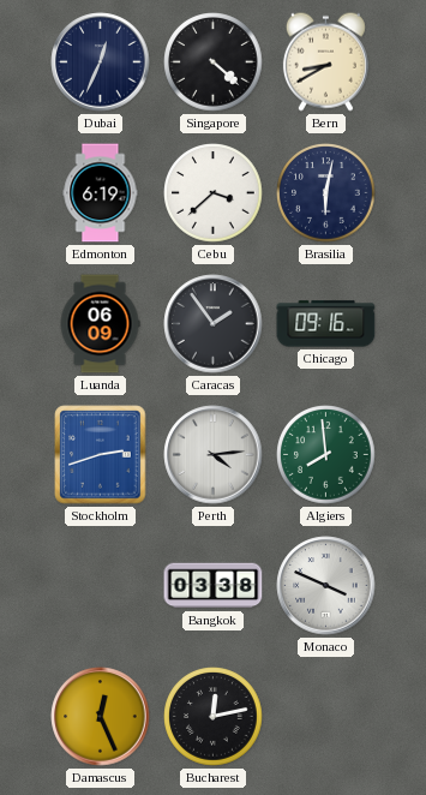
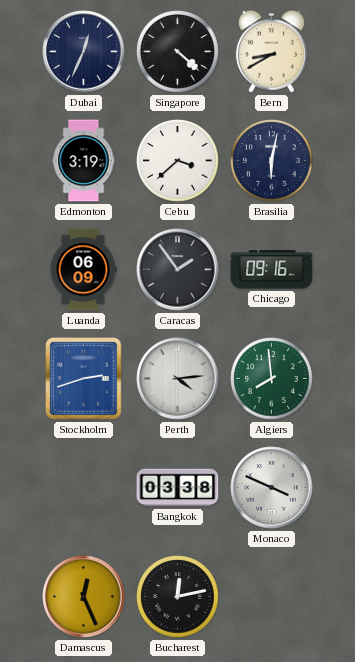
Edmonton: 6:19 -> 3:19
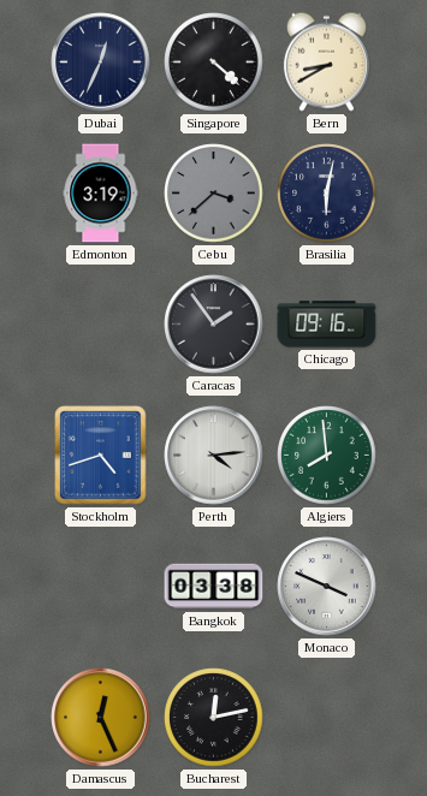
Cebu dial: white -> grey
Luanda: 06:09 -> none
Stockholm: 2:42 -> 4:42
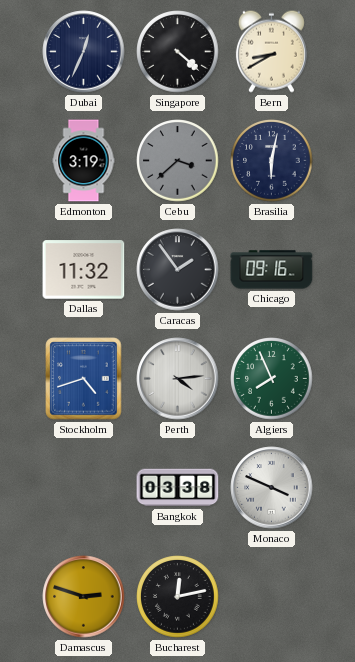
Dallas: none -> 11:32
Algiers: 7:59 -> 7:56
Damascus: 12:26 -> 2:48
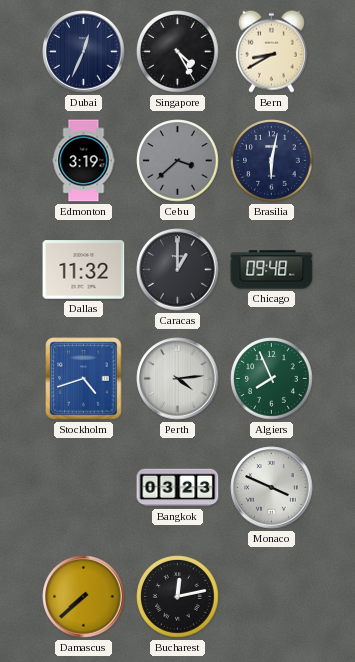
Singapore: 4:22 -> 4:25
Caracas: 1:54 -> 1:00
Chicago: 09:16 -> 09:48
Bangkok: 03:38 -> 03:23
Damascus: 2:48 -> 7:38
